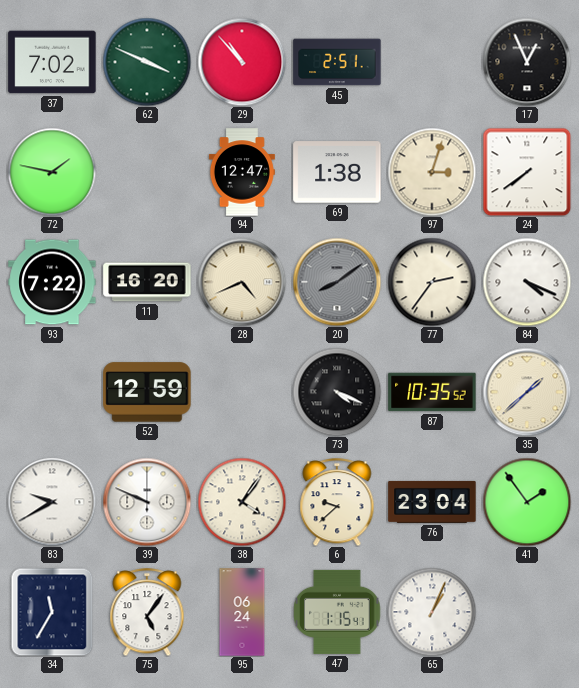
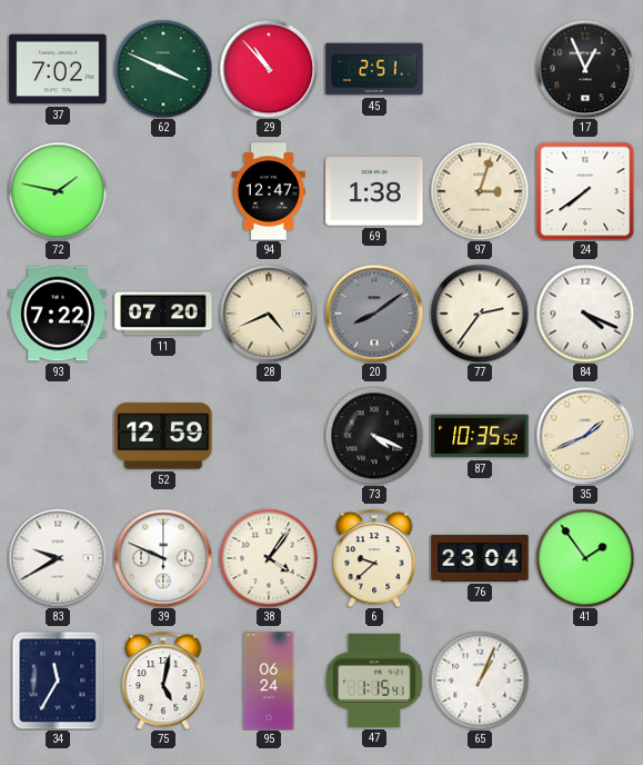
11: 16:20 -> 07:20
35: 1:38 -> 1:41
75: 5:06 -> 5:02
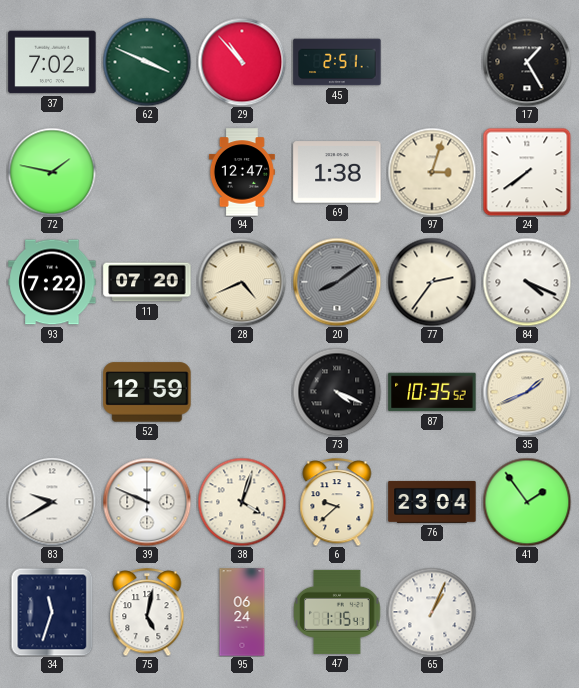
17: 12:56 -> 1:25
38: 4:06 -> 4:03
34: 11:35 -> 11:33
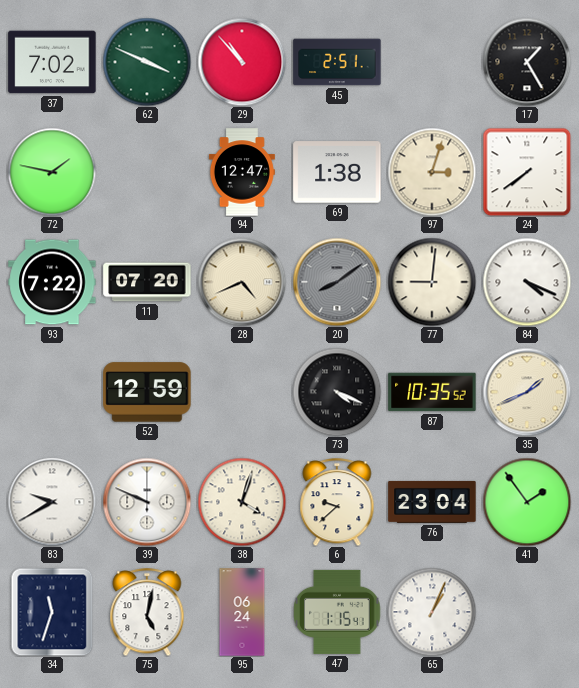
77: 2:36 -> 9:01
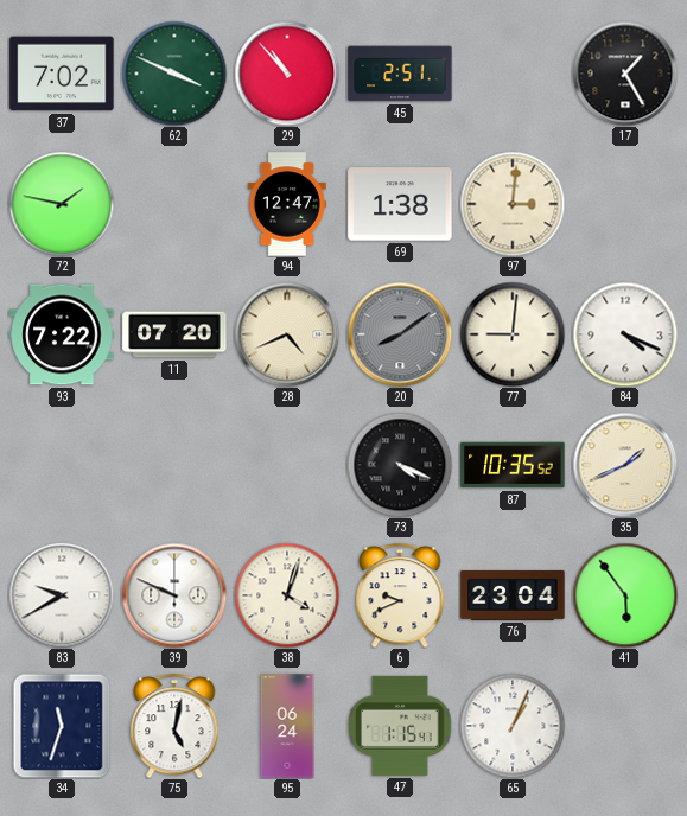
97: 3:03 -> 3:01
24: 7:39 -> none
52: 12:59 -> none
6: 9:38 -> 9:41
41: 1:54 -> 5:54
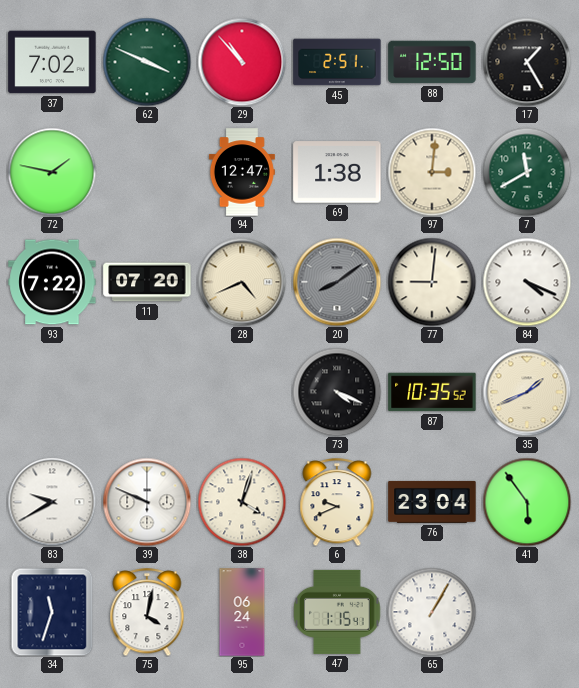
88: none -> 12:50
7: none -> 11:40
75: 5:02 -> 4:02
65: 1:04 -> 1:05
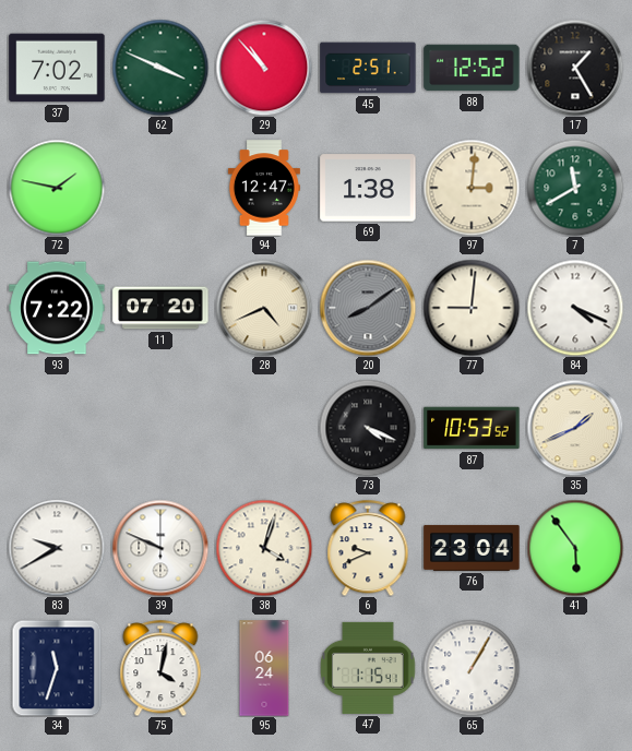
88: 12:50 -> 12:52
87: 10:35 -> 10:53
